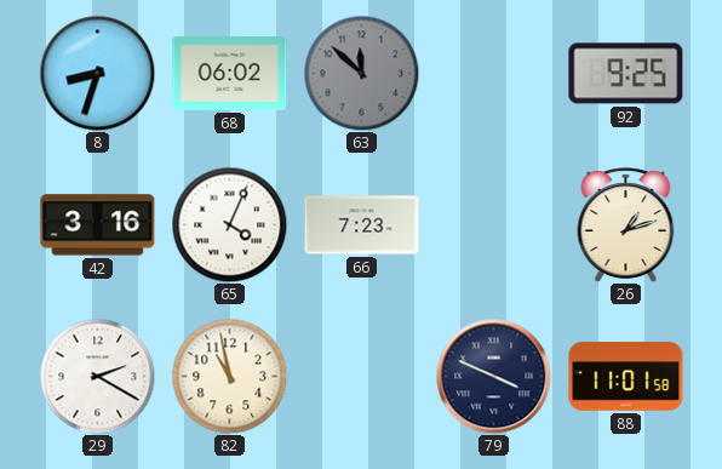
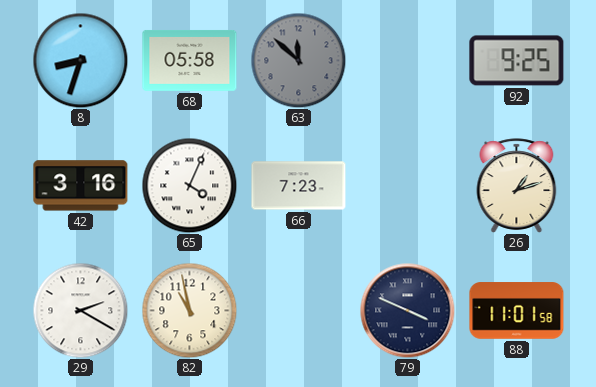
68: 06:02 -> 05:58
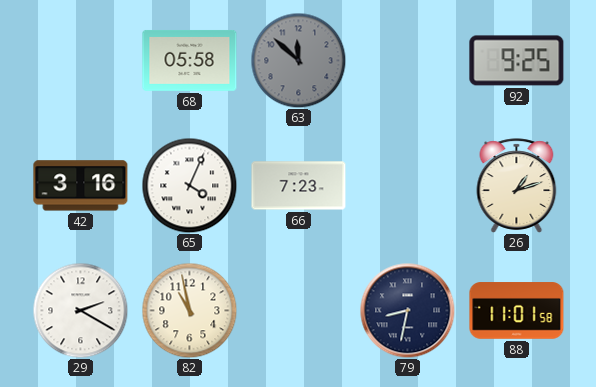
8: 8:33 -> none
79: 3:49 -> 8:32
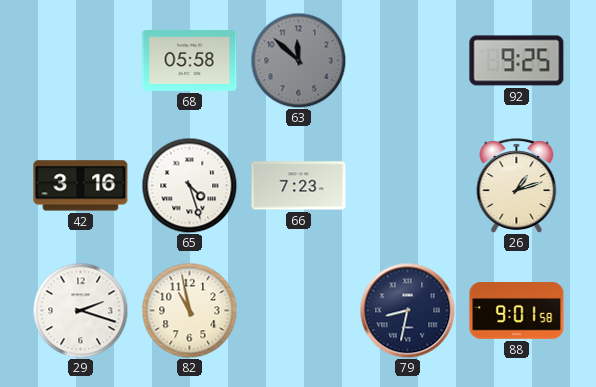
65: 4:04 -> 4:27
29: 2:20 -> 2:18
88: 11:01 -> 9:01
